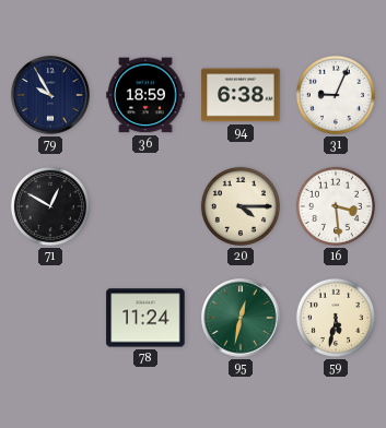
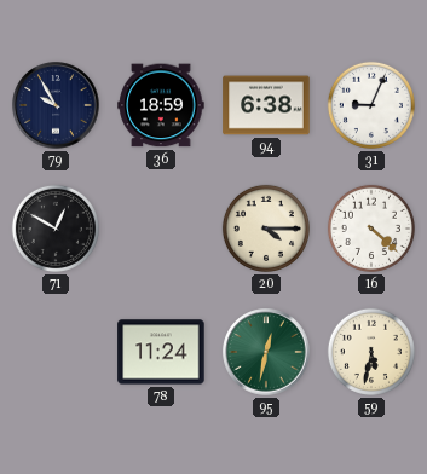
16: 3:29 -> 4:22
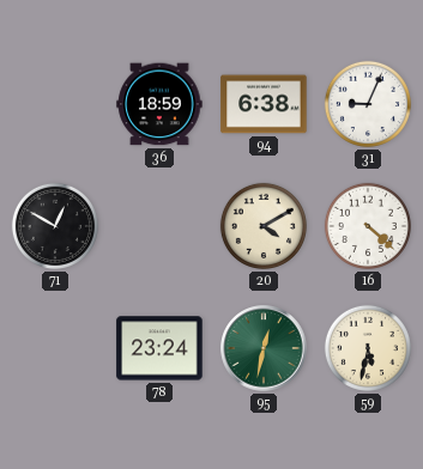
79: 9:55 -> none
20: 4:15 -> 4:10
78: 11:24 -> 23:24
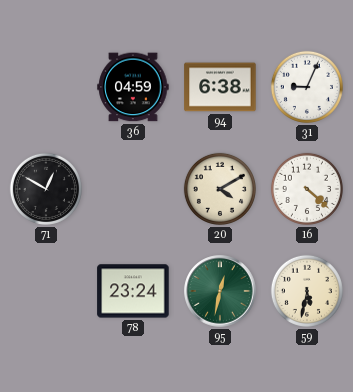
36: 18:59 -> 04:59
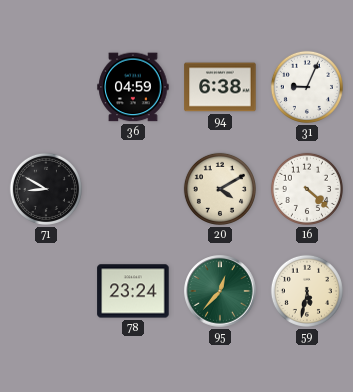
71: 12:50 -> 8:50
95: 12:32 -> 12:37
